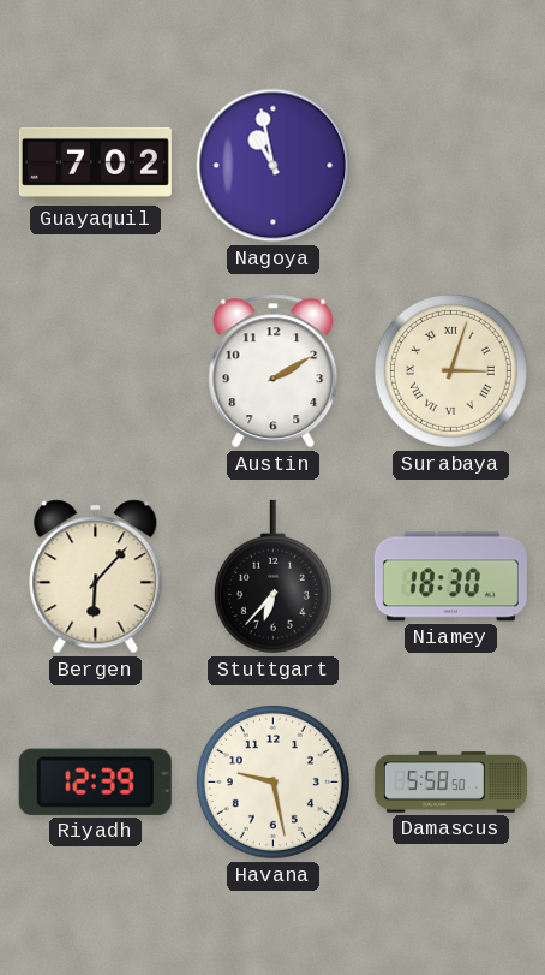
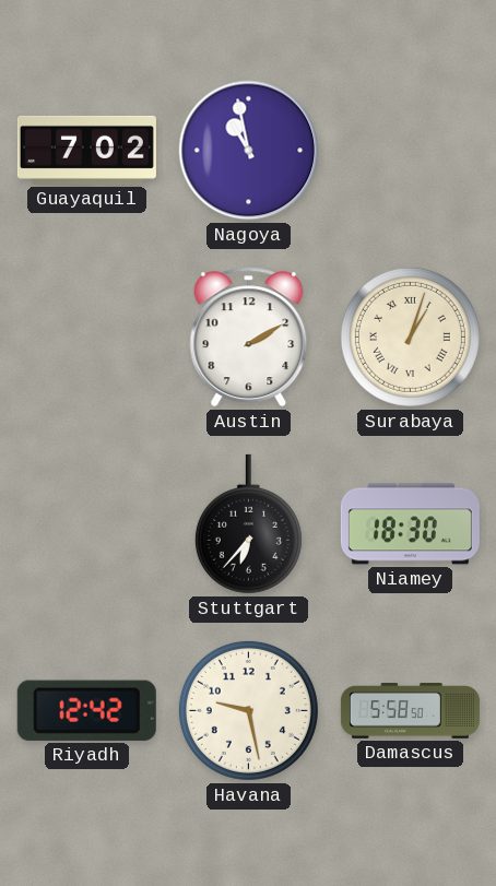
Surabaya: 3:03 -> 1:03
Bergen: 6:07 -> none
Riyadh: 12:39 -> 12:42
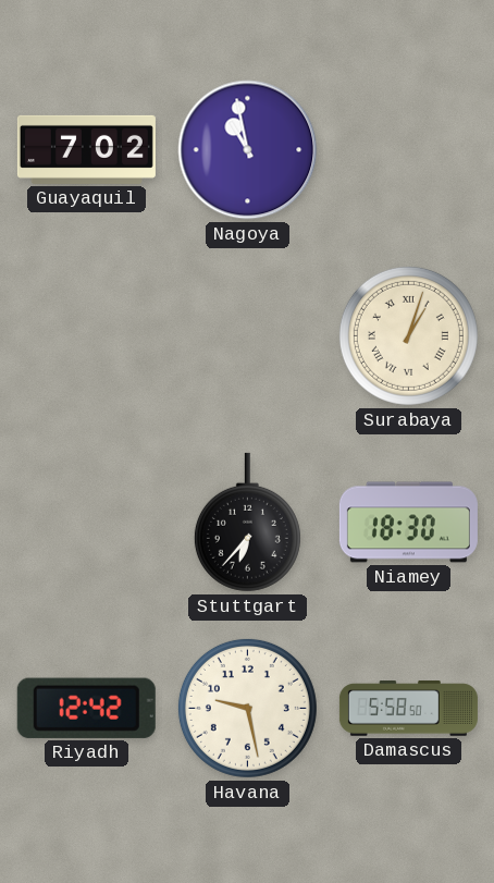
Austin: 2:10 -> none
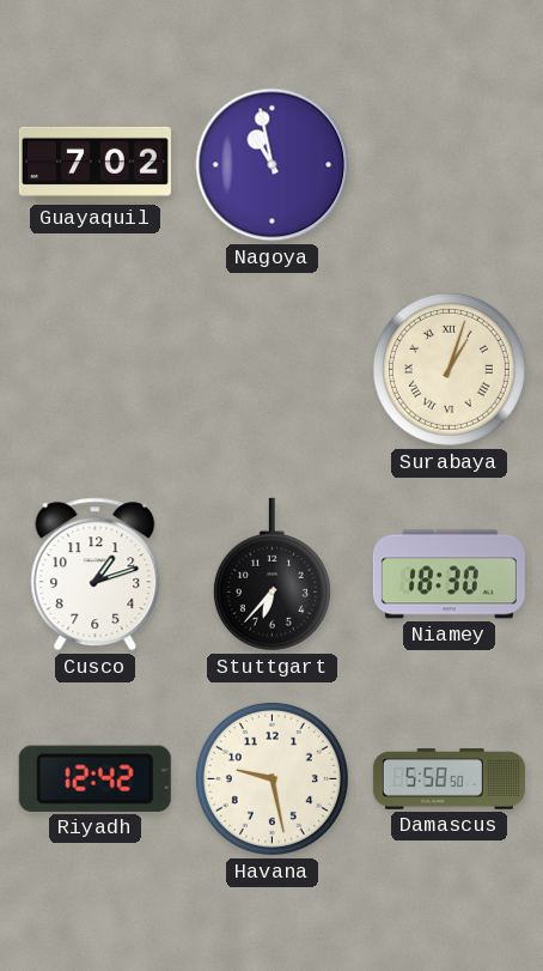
Cusco: none -> 1:12
